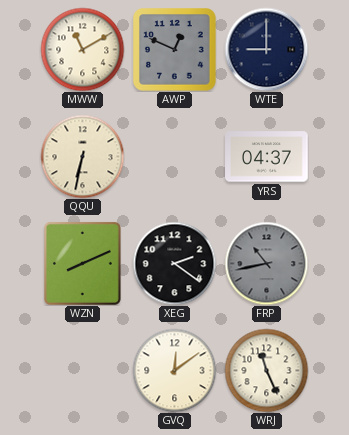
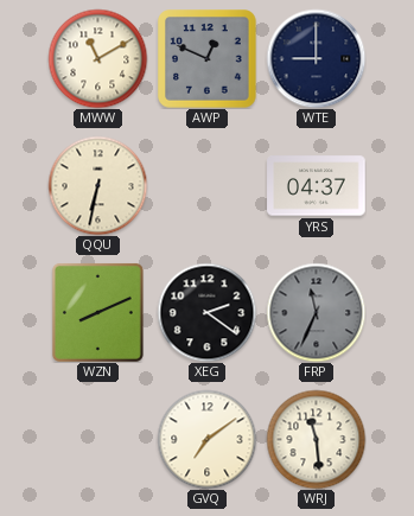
FRP: 10:43 -> 11:34
GVQ: 12:09 -> 7:09
WRJ: 11:26 -> 11:29
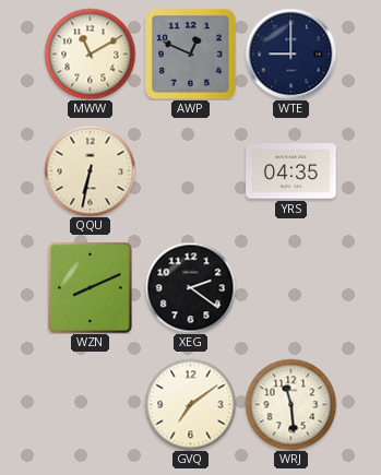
YRS: 04:37 -> 04:35
FRP: 11:34 -> none
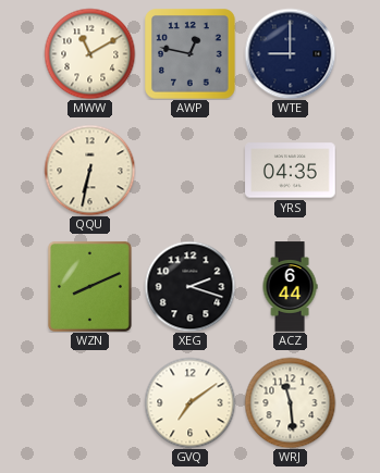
AWP: 12:49 -> 12:47
XEG: 2:21 -> 2:18
ACZ: none -> 6:44
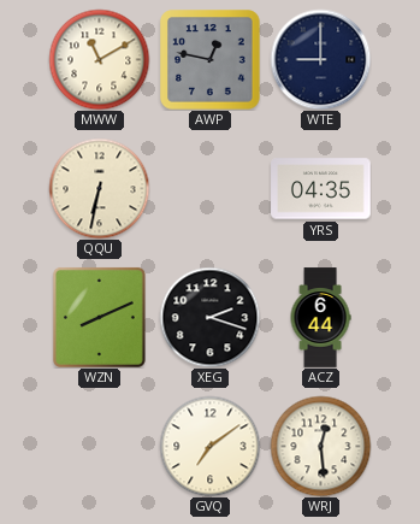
WRJ: 11:29 -> 12:29
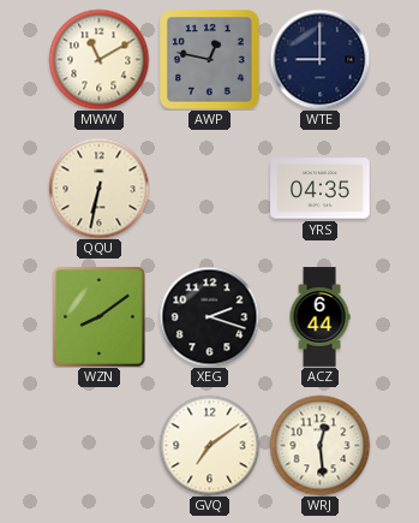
WZN: 8:11 -> 8:09
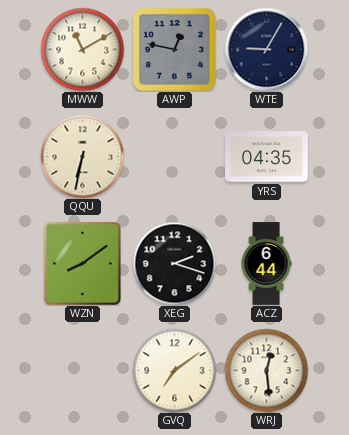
WTE: 9:00 -> 9:05
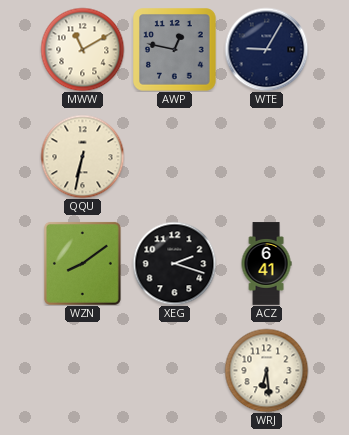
YRS: 04:35 -> none
ACZ: 6:44 -> 6:41
GVQ: 7:09 -> none
WRJ: 12:29 -> 6:29
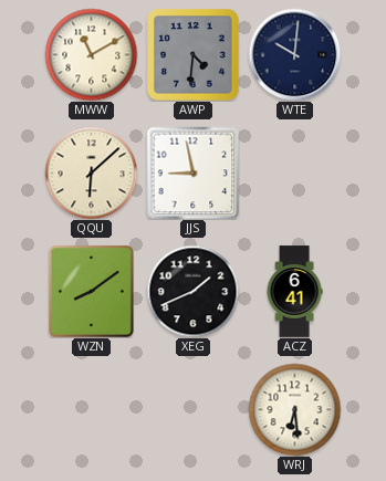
AWP: 12:47 -> 4:31
WTE: 9:05 -> 10:01
QQU: 6:32 -> 6:08
JJS: none -> 8:58
XEG: 2:18 -> 1:41
